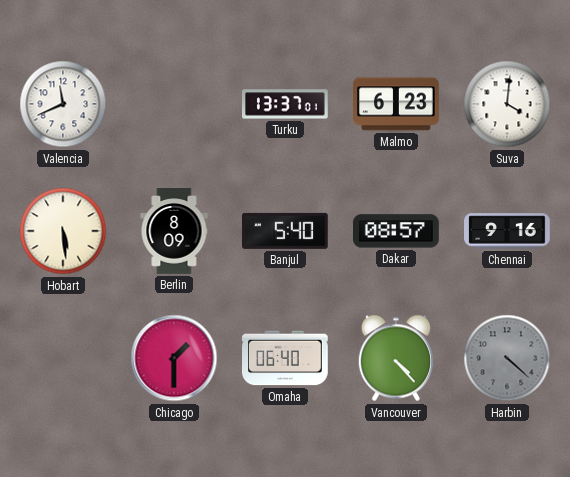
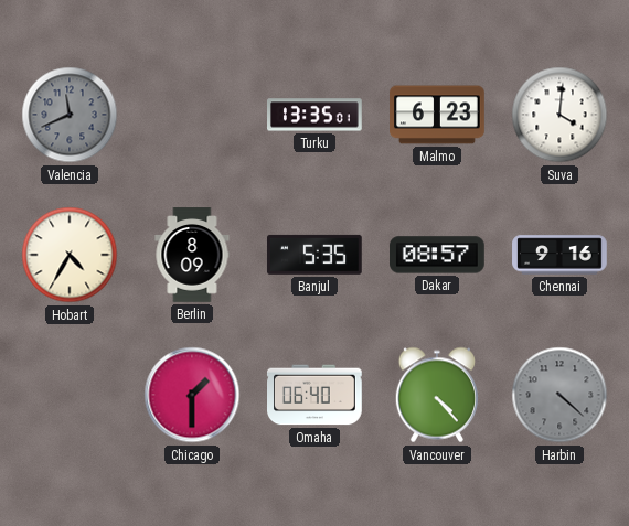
Valencia dial: white -> grey
Turku: 13:37 -> 13:35
Hobart: 5:29 -> 4:35
Banjul: 5:40 -> 5:35
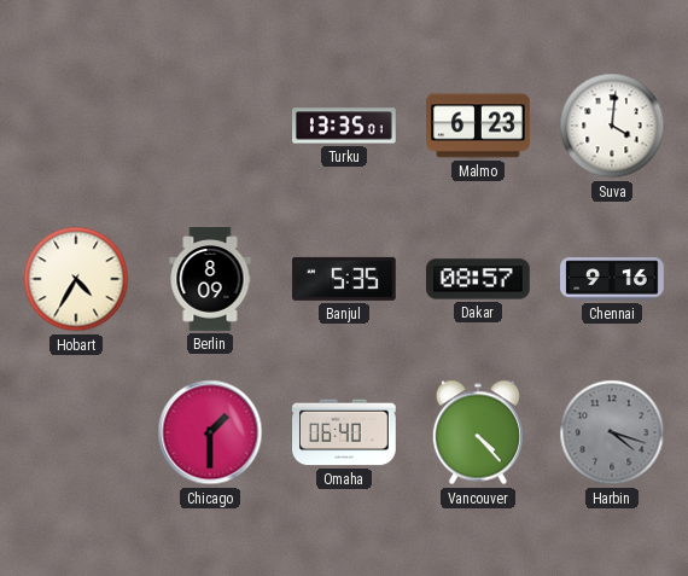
Valencia: 11:41 -> none
Harbin: 4:22 -> 4:18
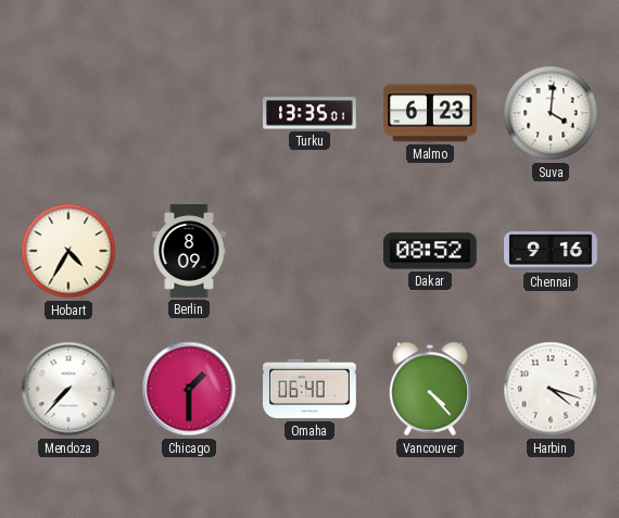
Banjul: 5:35 -> none
Dakar: 08:57 -> 08:52
Mendoza: none -> 7:37
Harbin dial: grey -> white
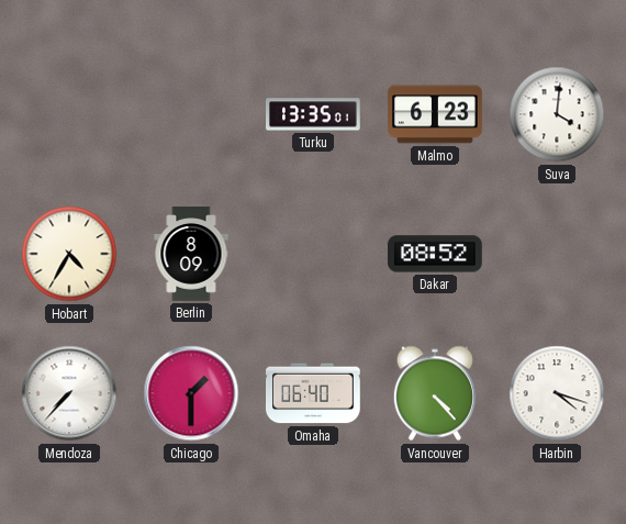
Chennai: 9:16 -> none
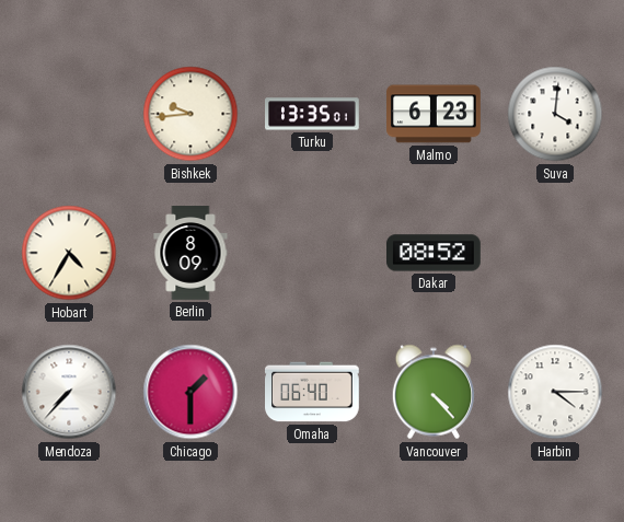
Bishkek: none -> 9:44
Harbin: 4:18 -> 4:15
